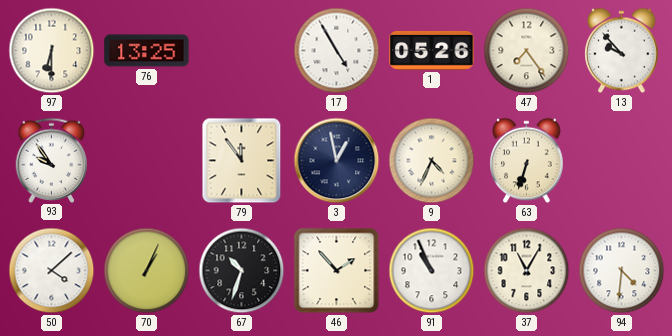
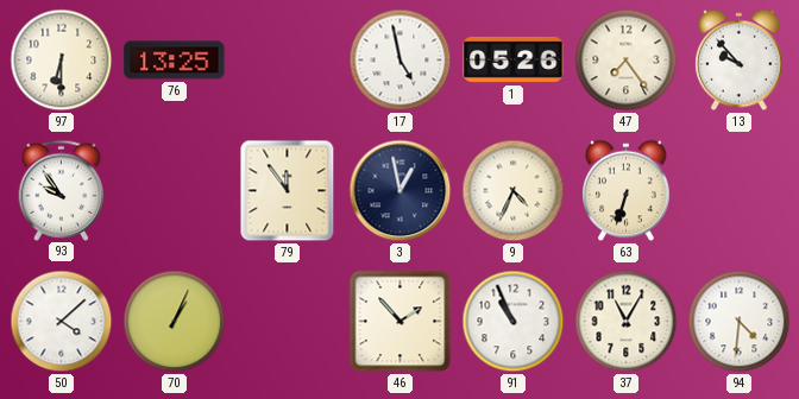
17: 4:55 -> 4:58
67: 10:33 -> none
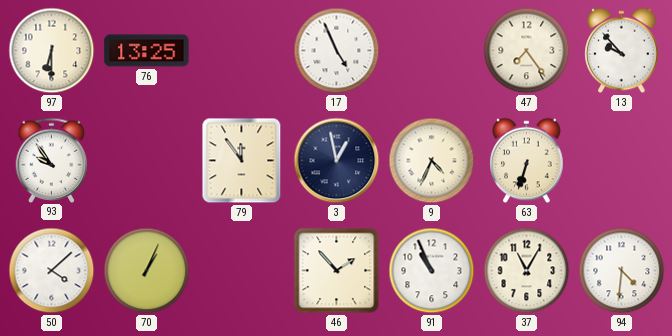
17: 4:58 -> 4:56
1: 05:26 -> none
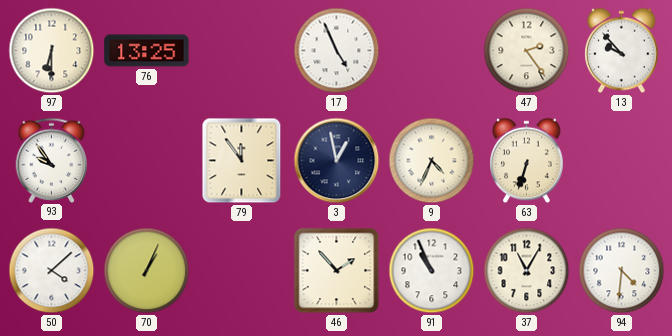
47: 7:24 -> 2:24
